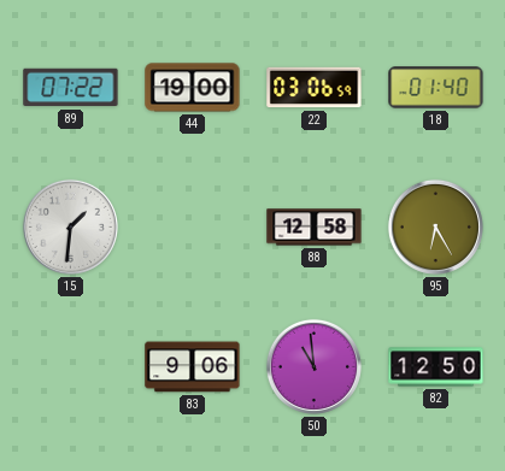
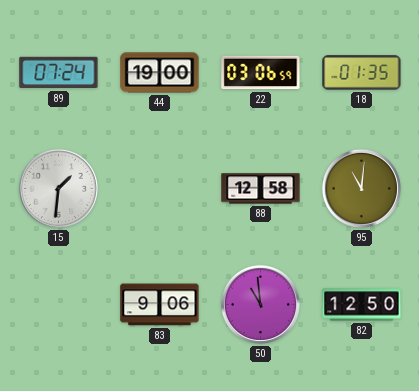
89: 07:22 -> 07:24
18: 01:40 -> 01:35
95: 6:25 -> 11:01
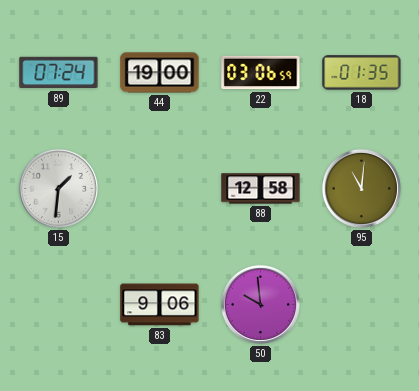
50: 10:59 -> 9:59
82: 12:50 -> none
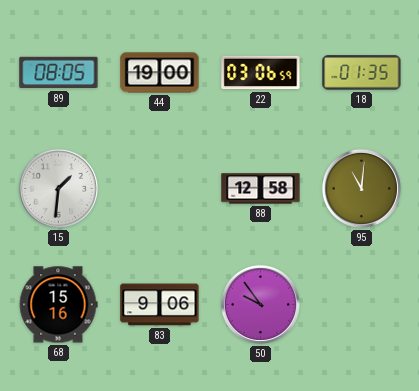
89: 07:24 -> 08:05
68: none -> 15:16
50: 9:59 -> 9:54
